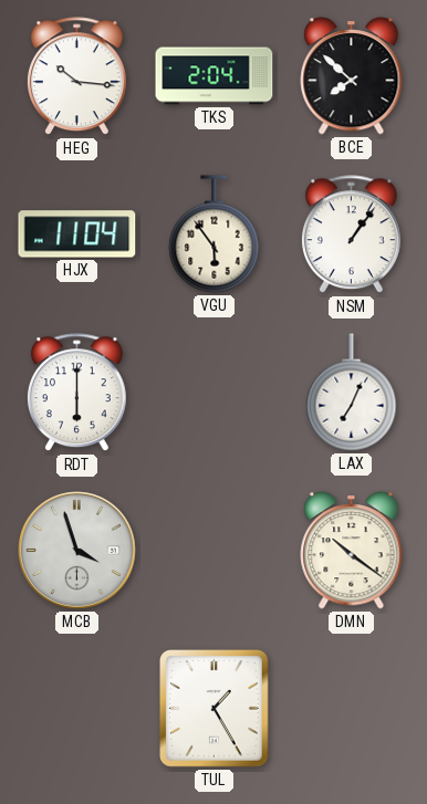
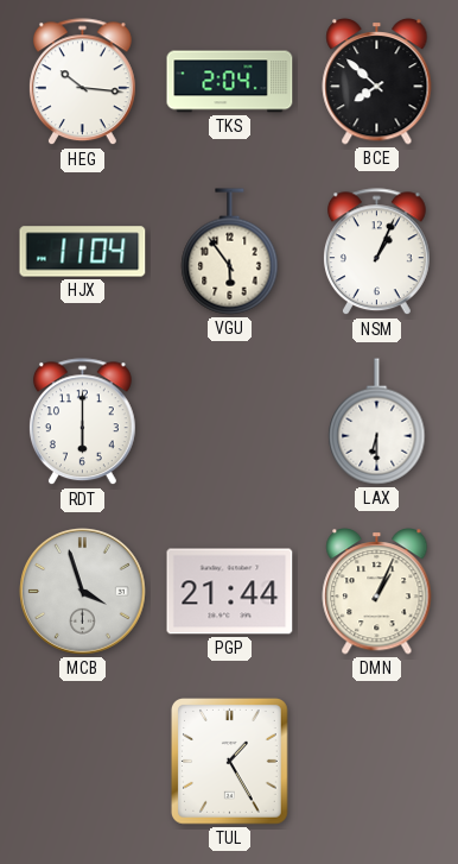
NSM: 1:06 -> 1:04
LAX: 7:04 -> 6:30
PGP: none -> 21:44
DMN: 10:21 -> 1:04
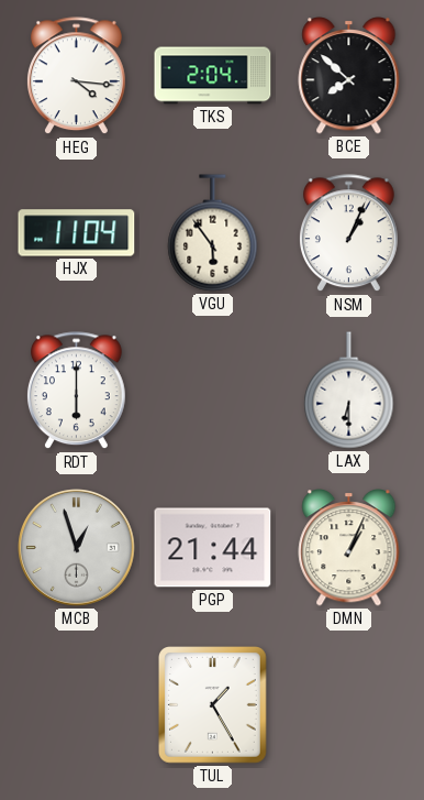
HEG: 10:16 -> 4:16
MCB: 3:57 -> 12:57
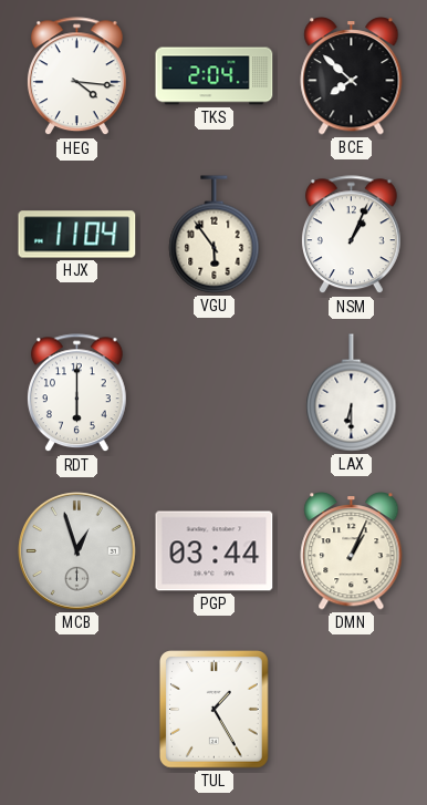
PGP: 21:44 -> 03:44
